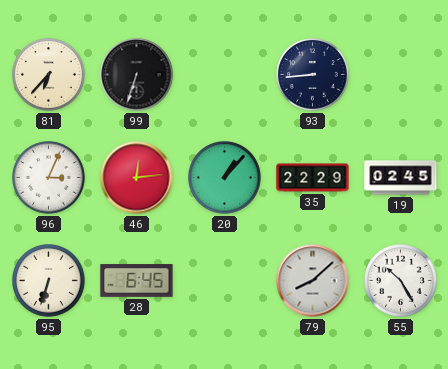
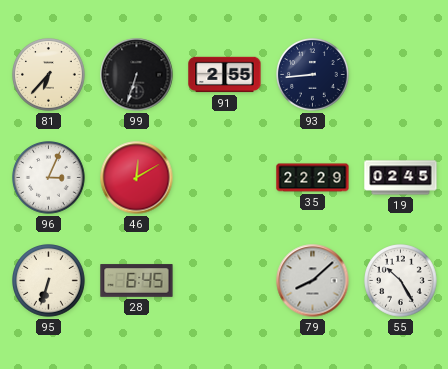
91: none -> 2:55
46: 12:14 -> 12:10
20: 1:07 -> none
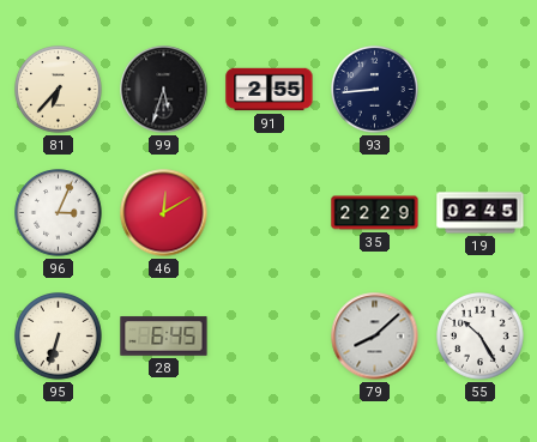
99: 6:33 -> 5:33
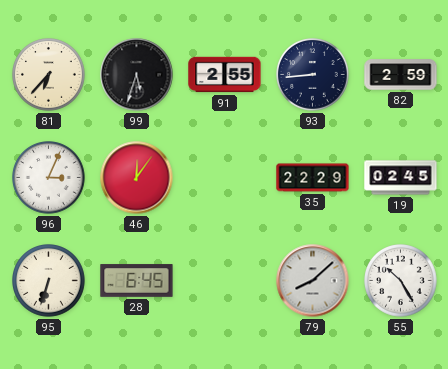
82: none -> 2:59
46: 12:10 -> 12:06
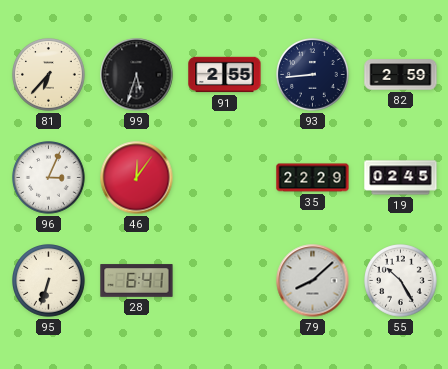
28: 6:45 -> 6:41
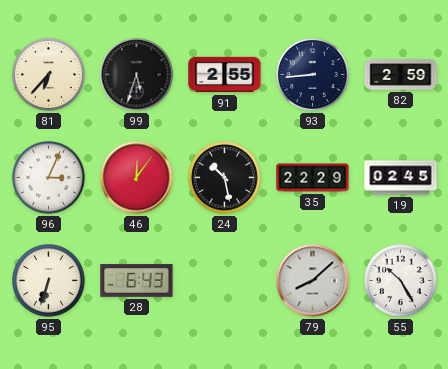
24: none -> 10:28
28: 6:41 -> 6:43
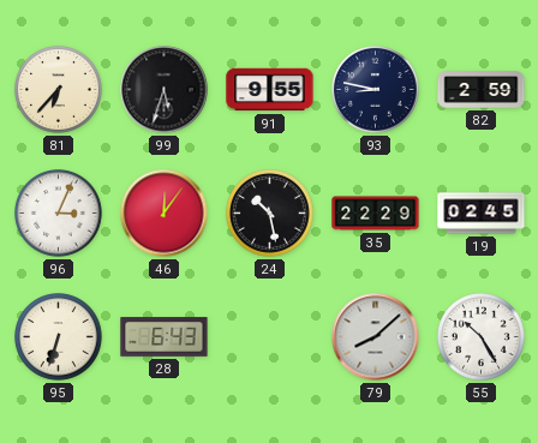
91: 2:55 -> 9:55
93: 8:44 -> 8:47
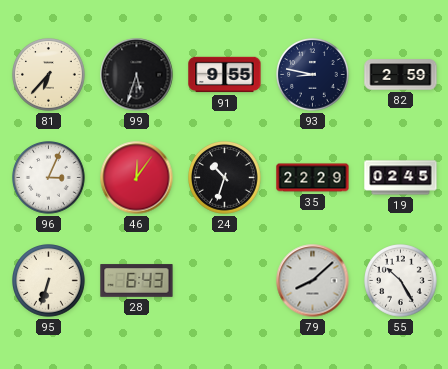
24: 10:28 -> 10:33
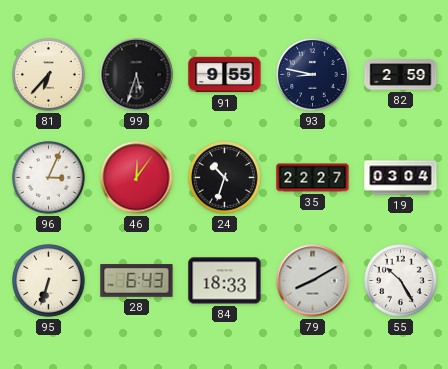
35: 22:29 -> 22:27
19: 02:45 -> 03:04
84: none -> 18:33
79: 8:08 -> 8:10
